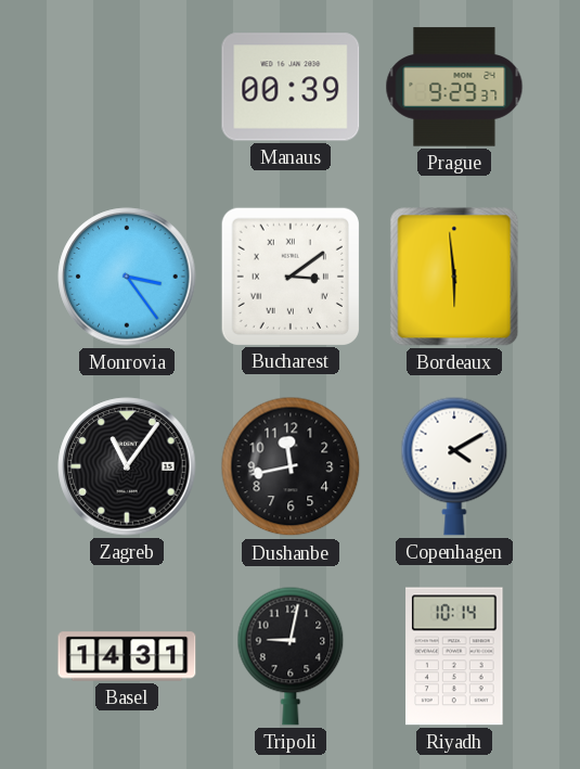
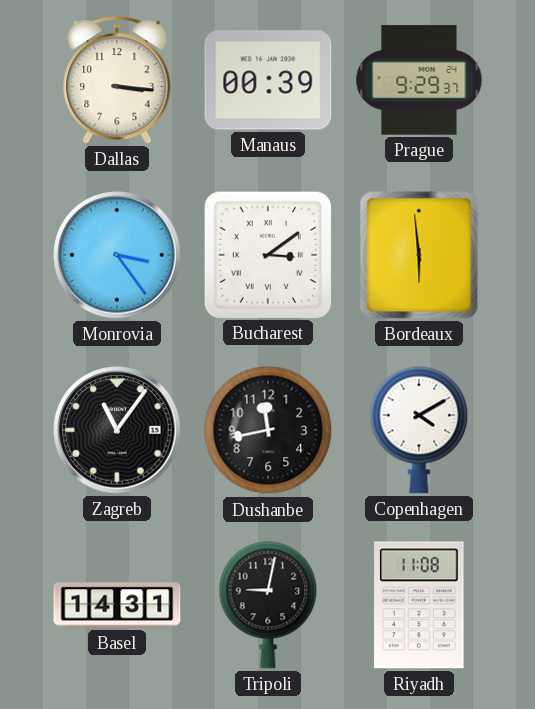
Dallas: none -> 3:16
Riyadh: 10:14 -> 11:08
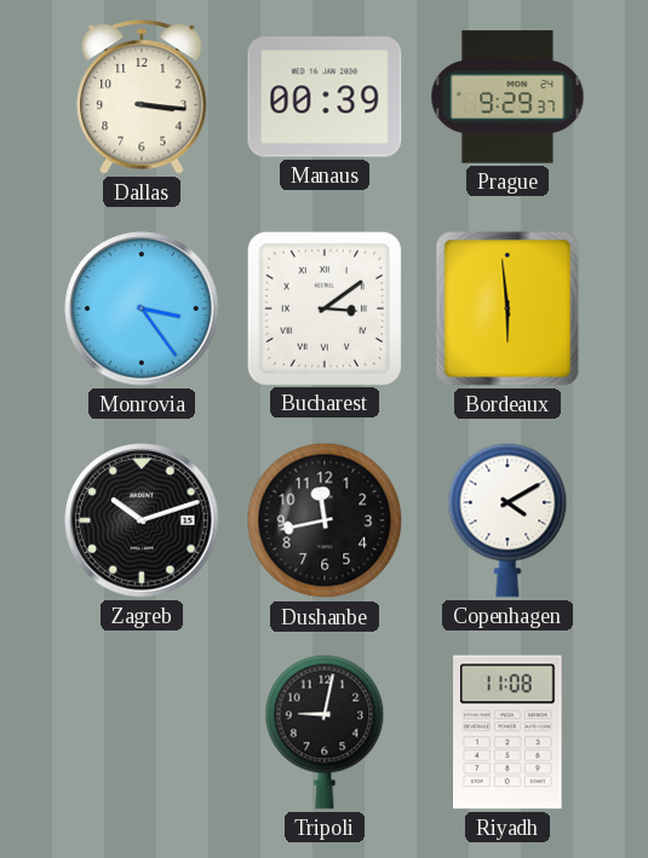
Zagreb: 11:06 -> 10:12
Basel: 14:31 -> none
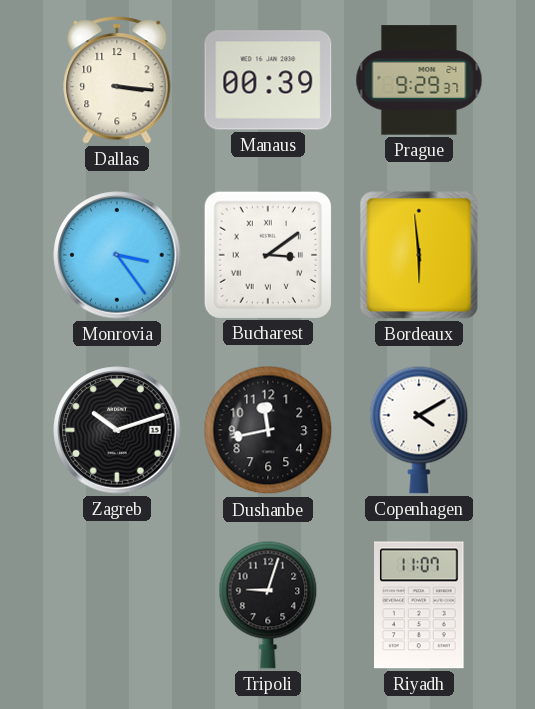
Tripoli: 9:02 -> 9:03
Riyadh: 11:08 -> 11:07
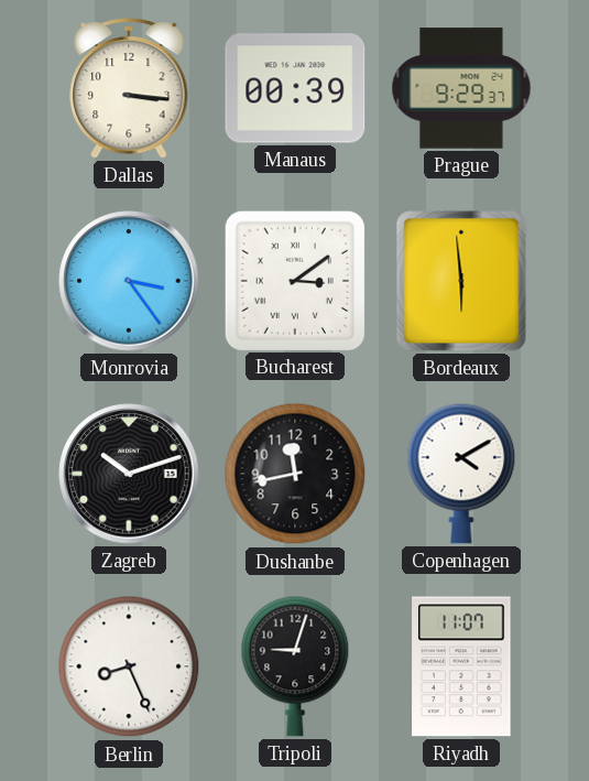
Berlin: none -> 8:26
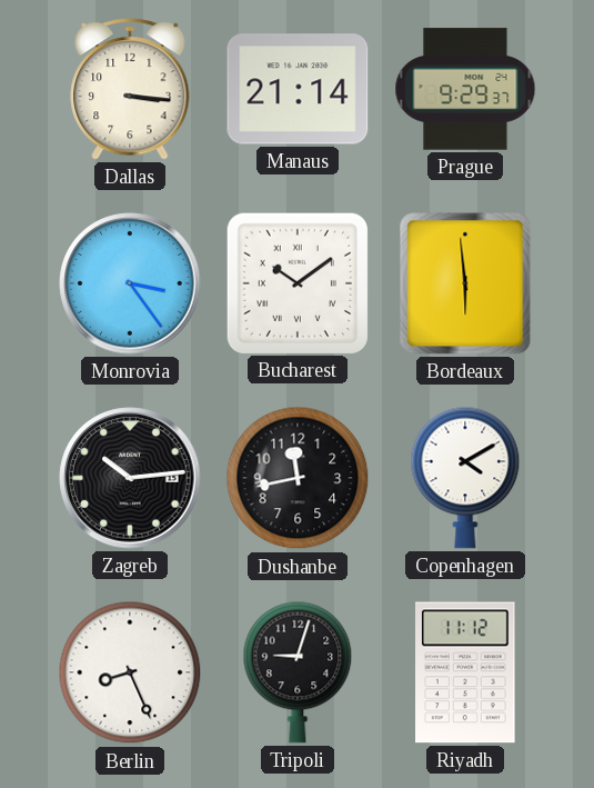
Manaus: 00:39 -> 21:14
Bucharest: 3:09 -> 10:09
Zagreb: 10:12 -> 10:14
Riyadh: 11:07 -> 11:12
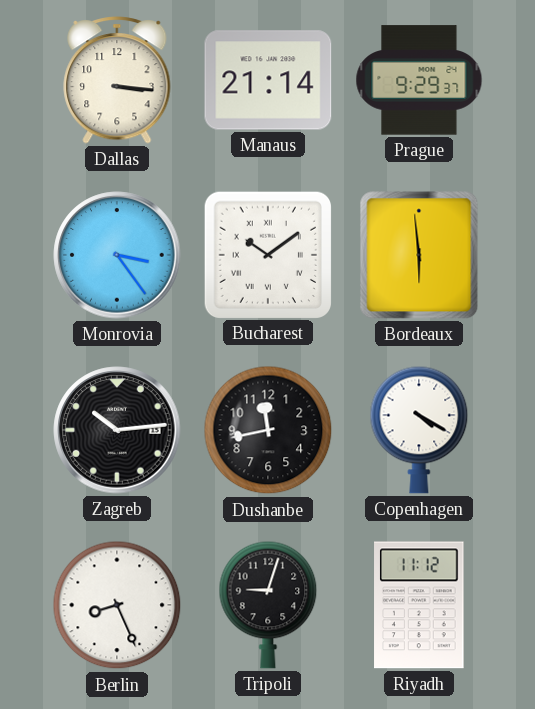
Copenhagen: 4:10 -> 4:20
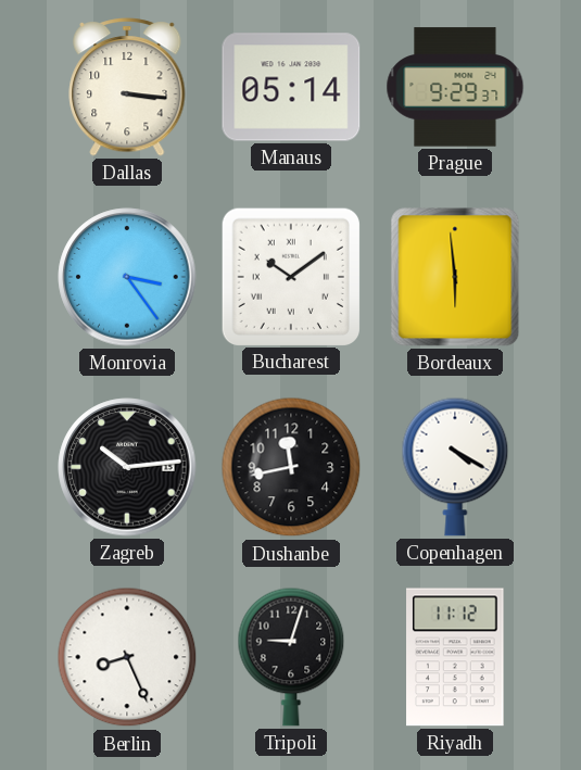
Manaus: 21:14 -> 05:14
